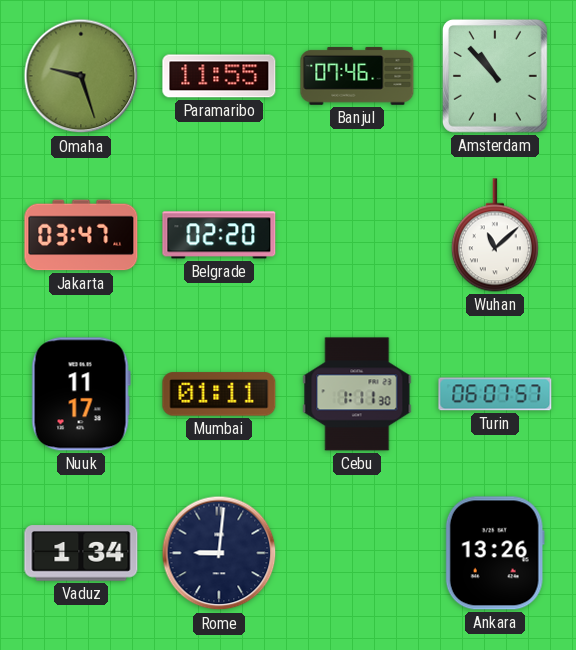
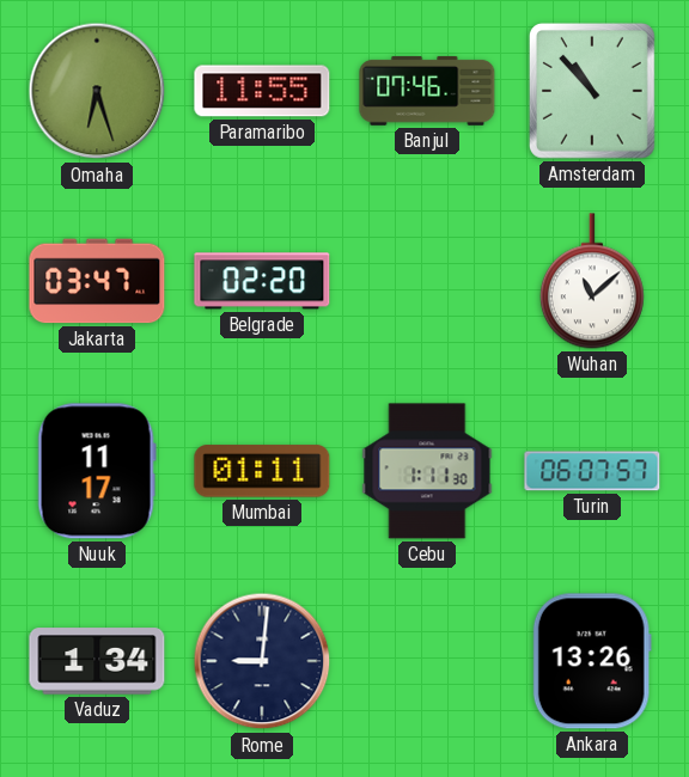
Omaha: 9:27 -> 6:27
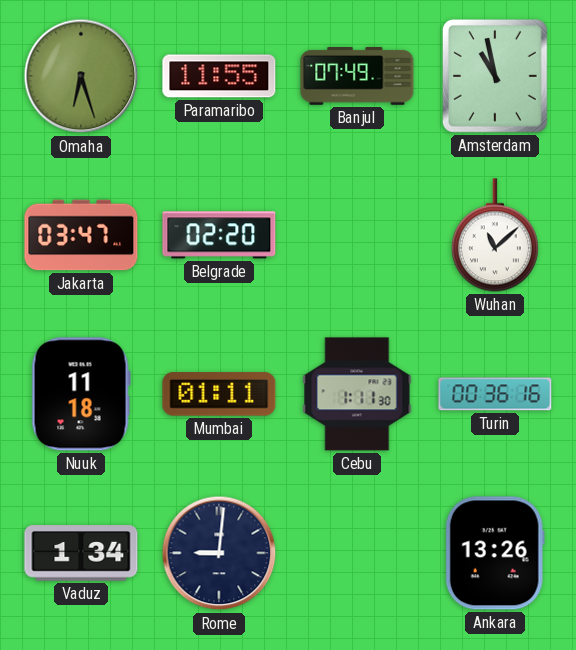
Banjul: 07:46 -> 07:49
Amsterdam: 10:53 -> 10:58
Nuuk: 11:17 -> 11:18
Turin: 06:07 -> 00:36
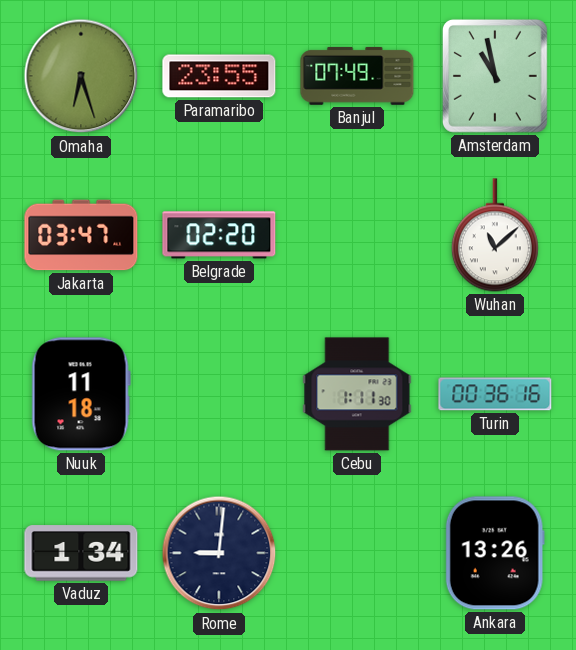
Paramaribo: 11:55 -> 23:55
Mumbai: 01:11 -> none
